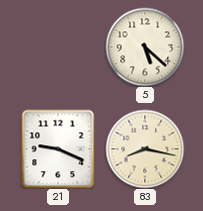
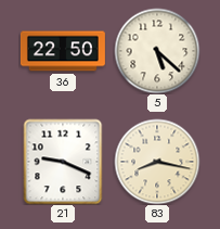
36: none -> 22:50
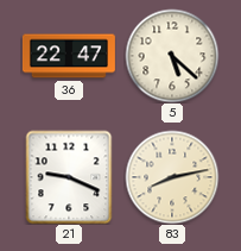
36: 22:50 -> 22:47
83: 8:17 -> 8:13
